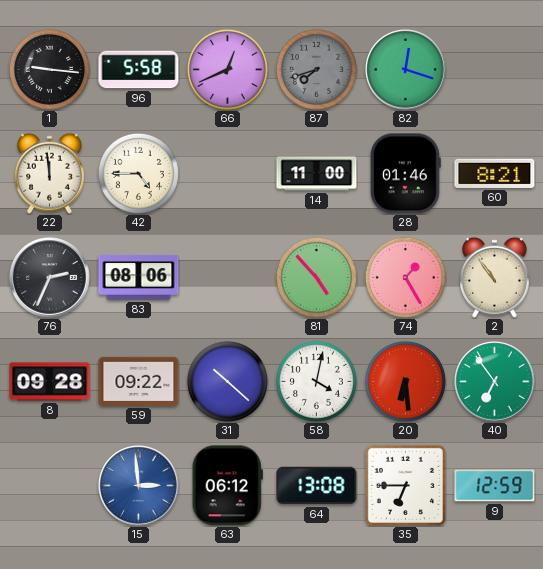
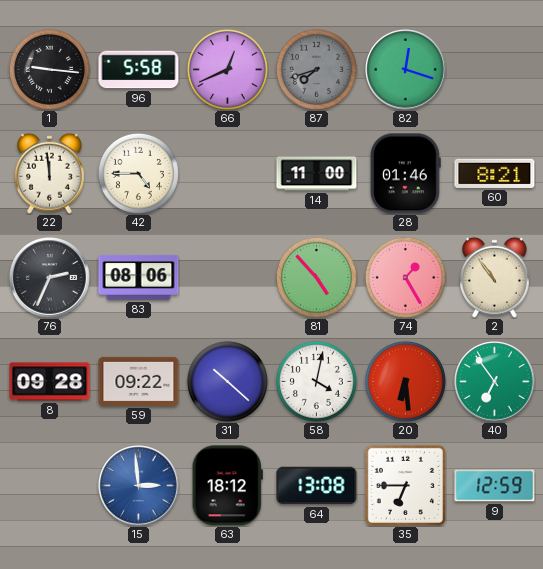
63: 06:12 -> 18:12
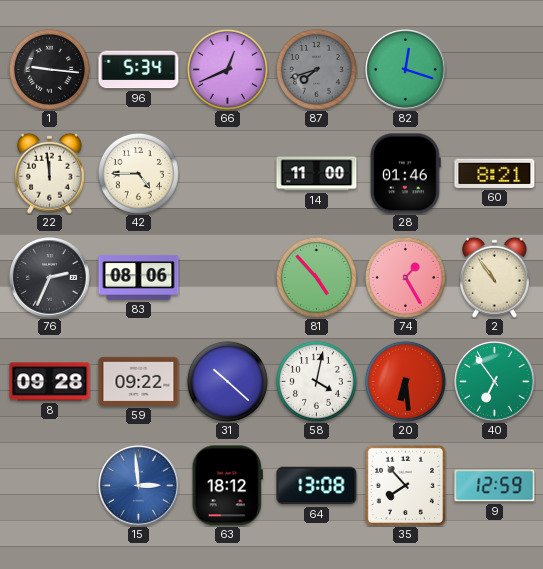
96: 5:58 -> 5:34
35: 6:45 -> 7:53
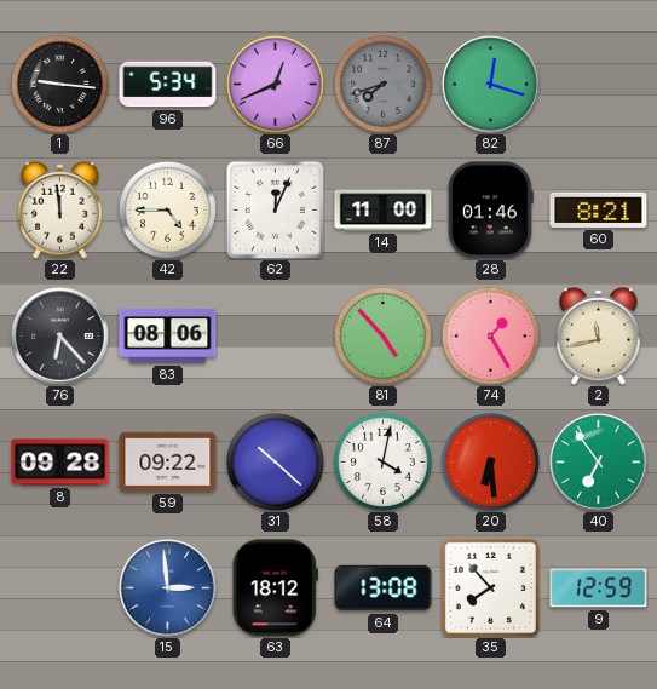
62: none -> 12:04
76: 2:34 -> 6:23
2: 10:54 -> 11:43
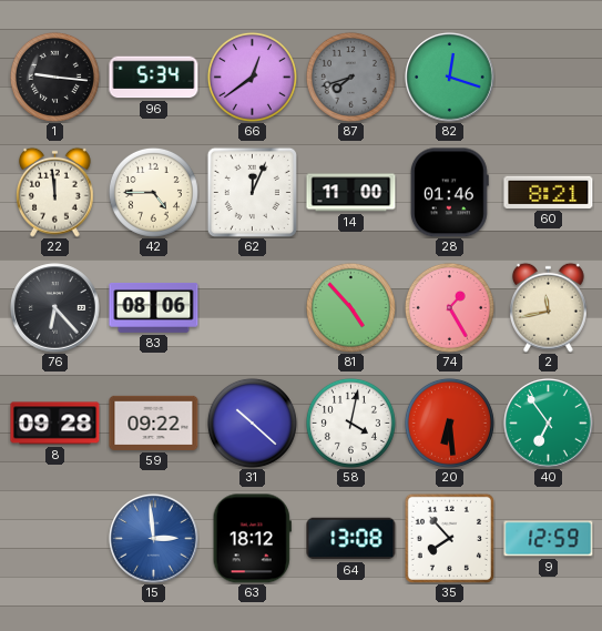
66: 12:41 -> 12:39
